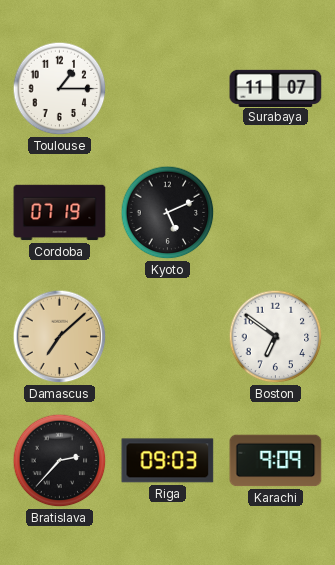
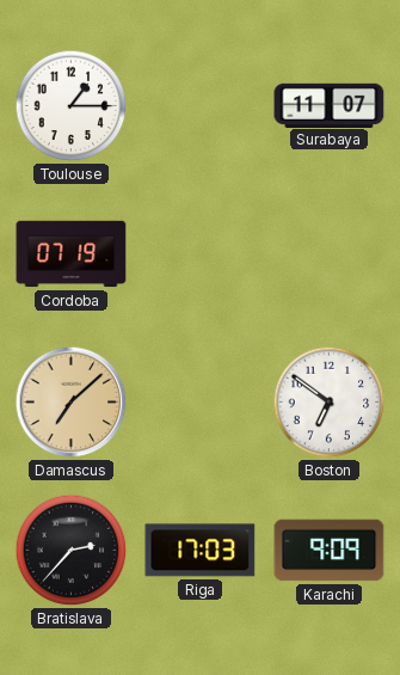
Kyoto: 5:11 -> none
Riga: 09:03 -> 17:03
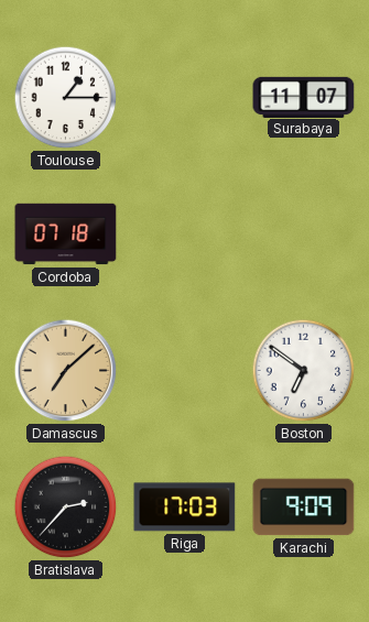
Cordoba: 07:19 -> 07:18
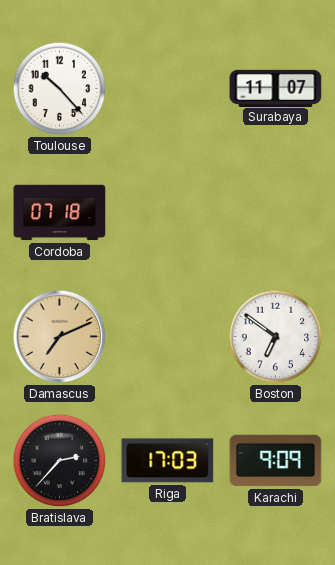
Toulouse: 1:15 -> 10:23
Damascus: 7:08 -> 7:11
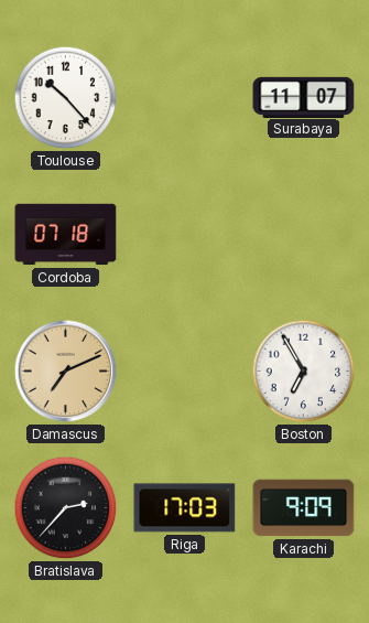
Boston: 6:51 -> 6:55
